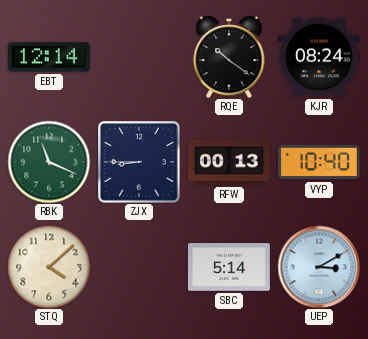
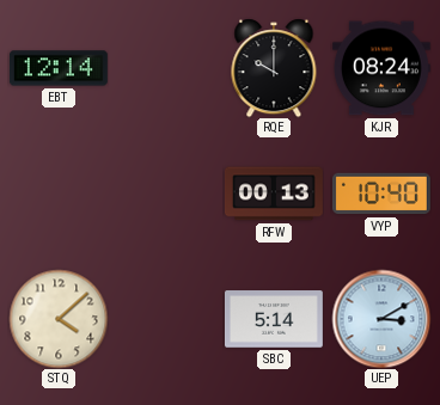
RQE: 10:21 -> 10:00
RBK: 11:19 -> none
ZJX: 8:45 -> none
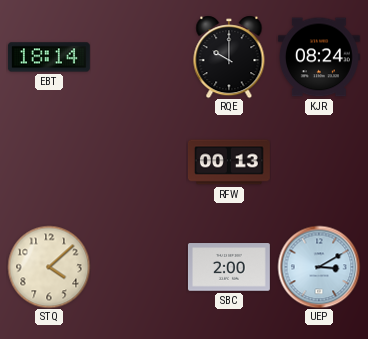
EBT: 12:14 -> 18:14
VYP: 10:40 -> none
SBC: 5:14 -> 2:00
